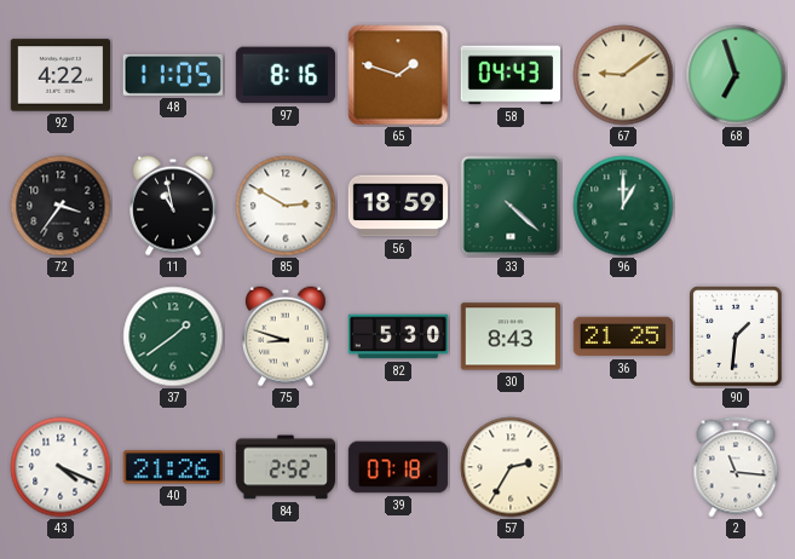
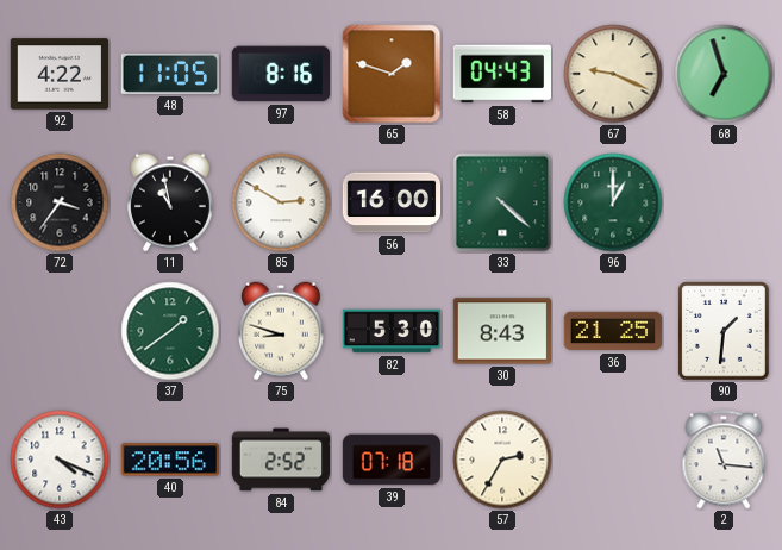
67: 9:09 -> 9:19
56: 18:59 -> 16:00
40: 21:26 -> 20:56
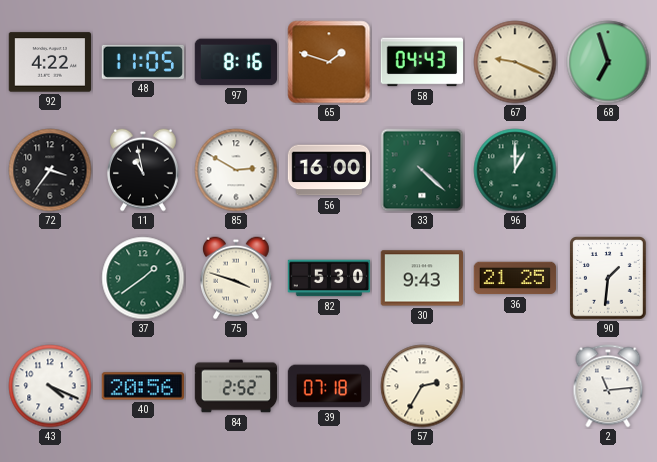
75: 8:48 -> 3:48
30: 8:43 -> 9:43
2: 11:16 -> 11:14
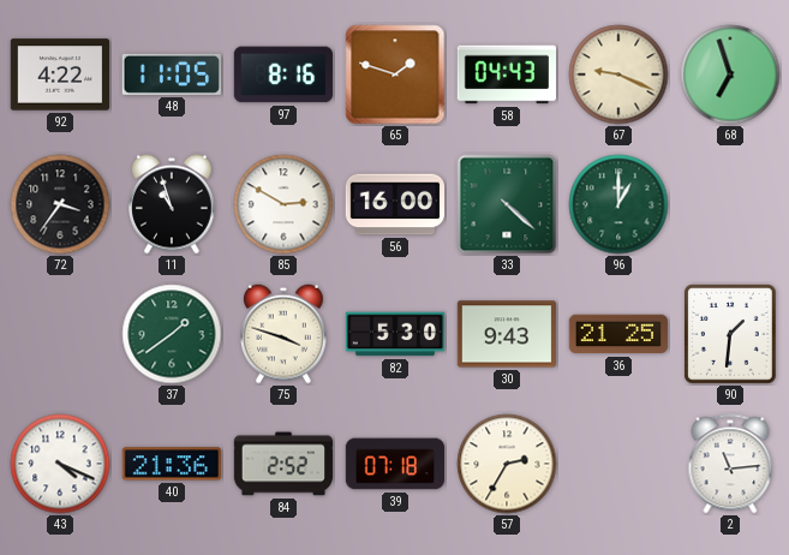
11: 10:58 -> 10:57
40: 20:56 -> 21:36
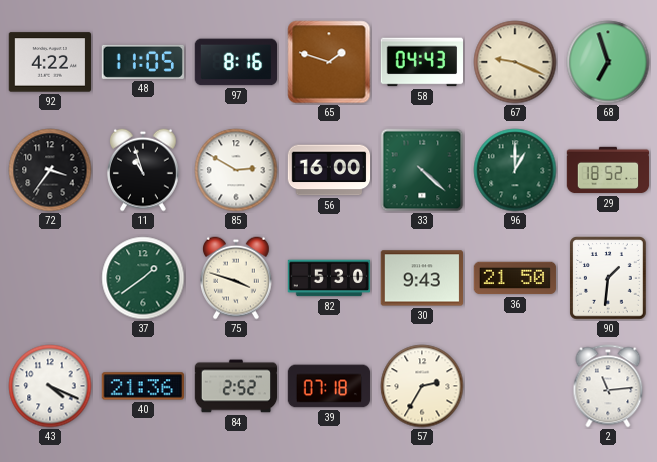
29: none -> 18:52
36: 21:25 -> 21:50
